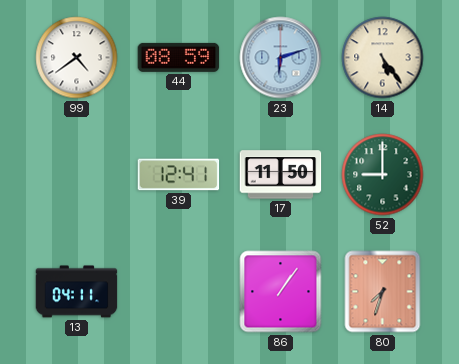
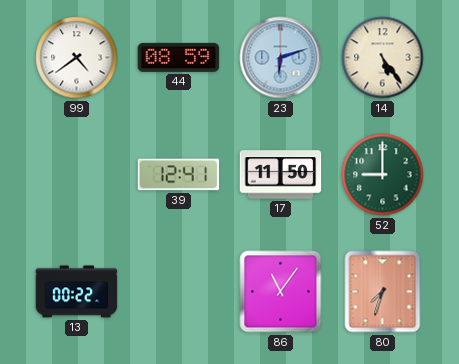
13: 04:11 -> 00:22
86: 1:06 -> 11:06
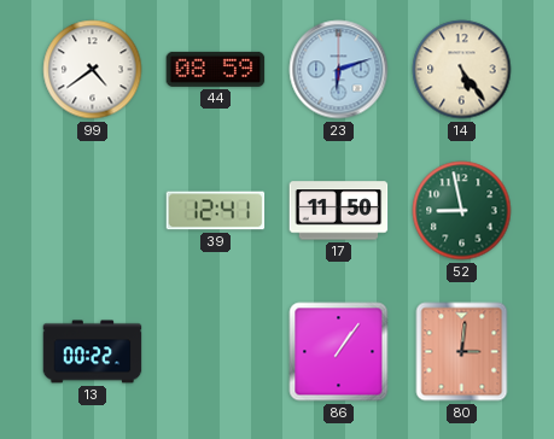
52: 9:00 -> 8:58
86: 11:06 -> 1:06
80: 7:33 -> 3:01
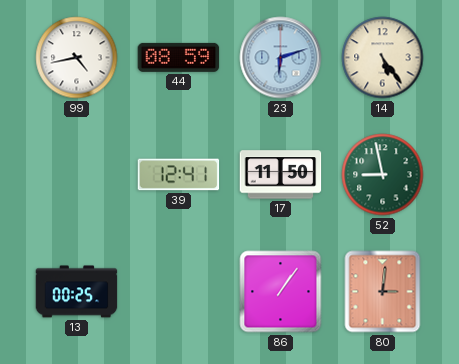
99: 4:39 -> 4:43
13: 00:22 -> 00:25
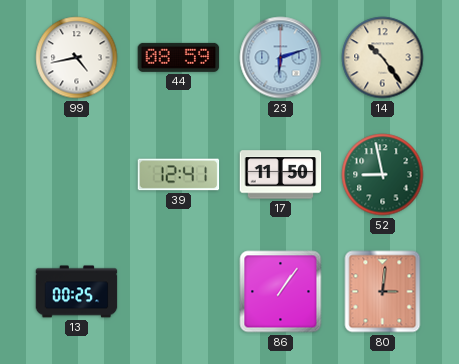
14: 5:24 -> 10:24
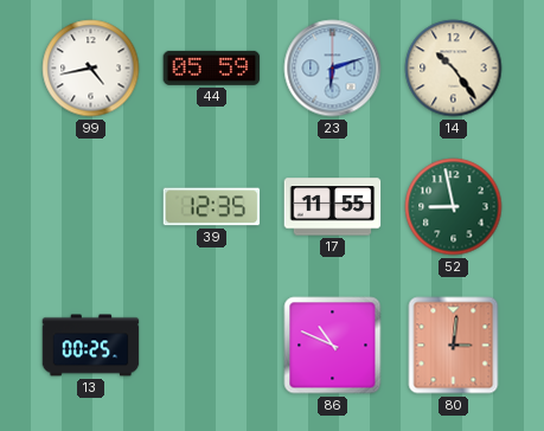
44: 08:59 -> 05:59
39: 12:41 -> 12:35
17: 11:50 -> 11:55
86: 1:06 -> 10:49
